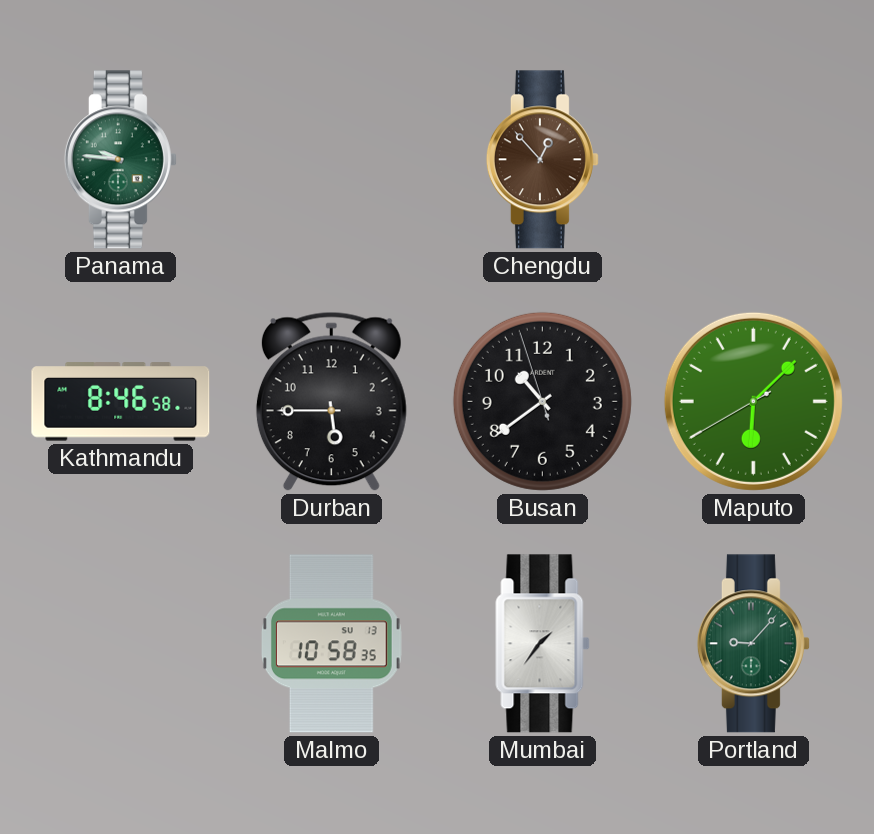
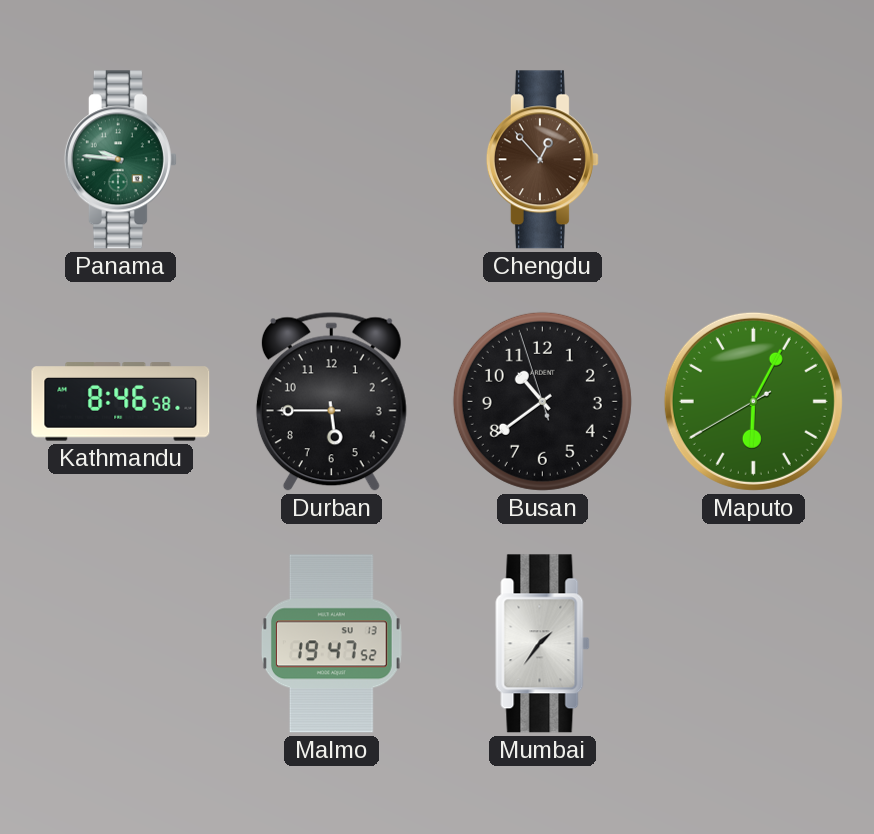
Maputo: 6:07 -> 6:04
Malmo: 10:58 -> 19:47
Portland: 9:07 -> none
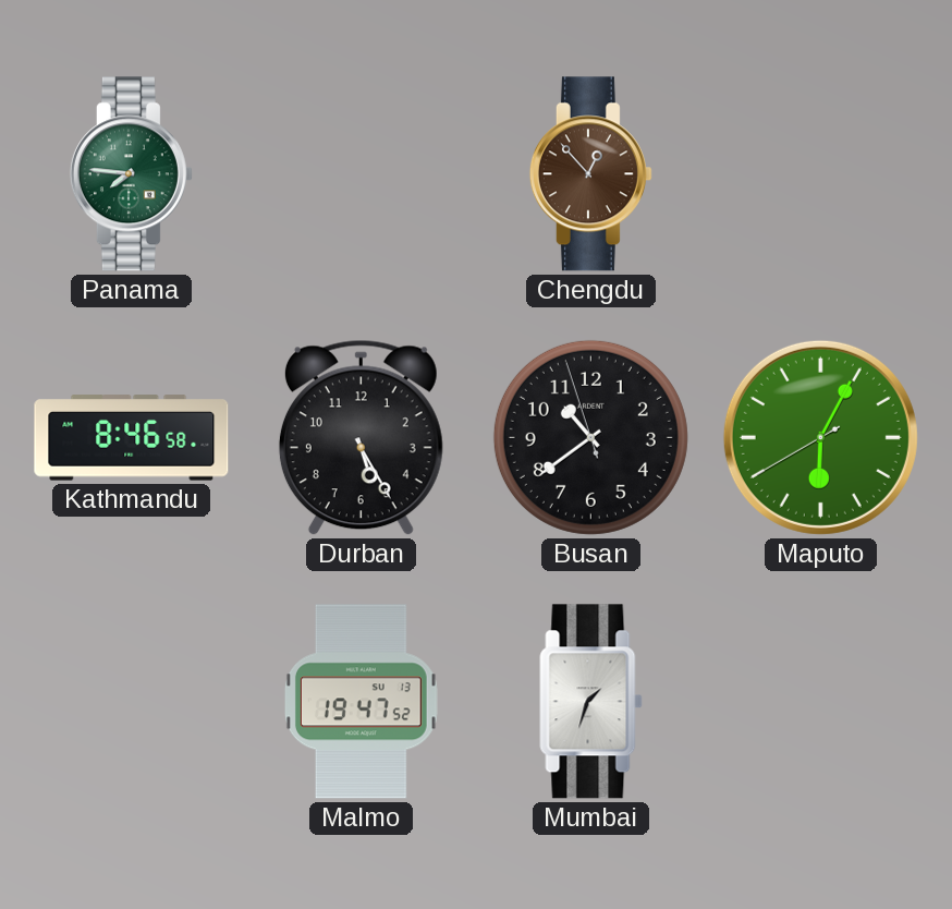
Panama: 9:46 -> 7:46
Durban: 5:45 -> 5:25
Mumbai: 1:36 -> 1:33
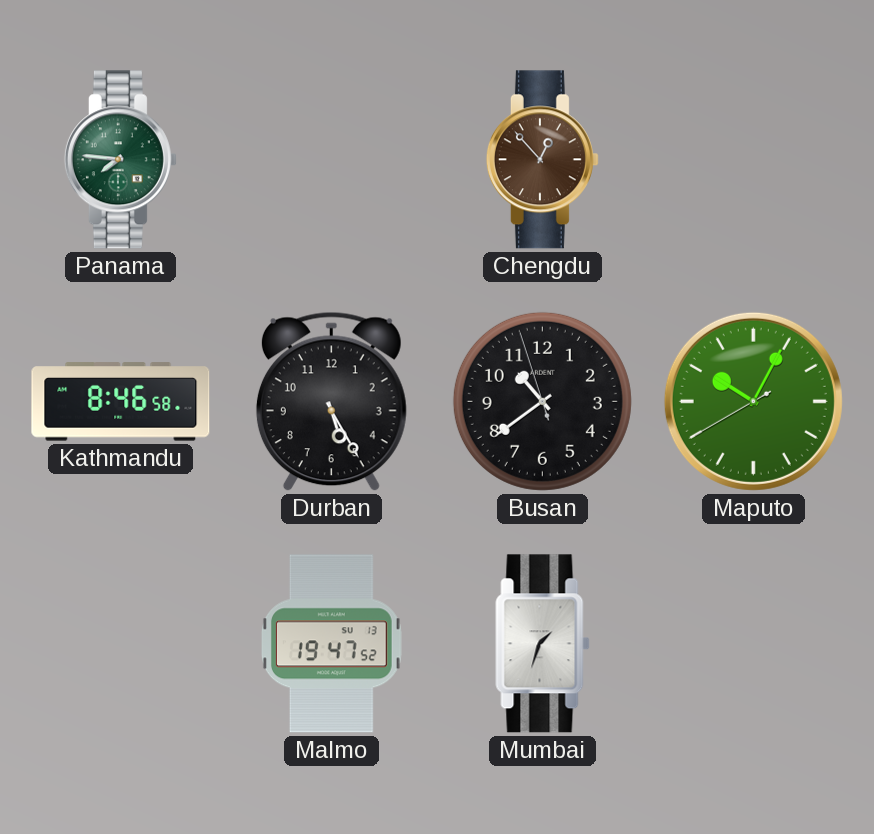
Maputo: 6:04 -> 10:04
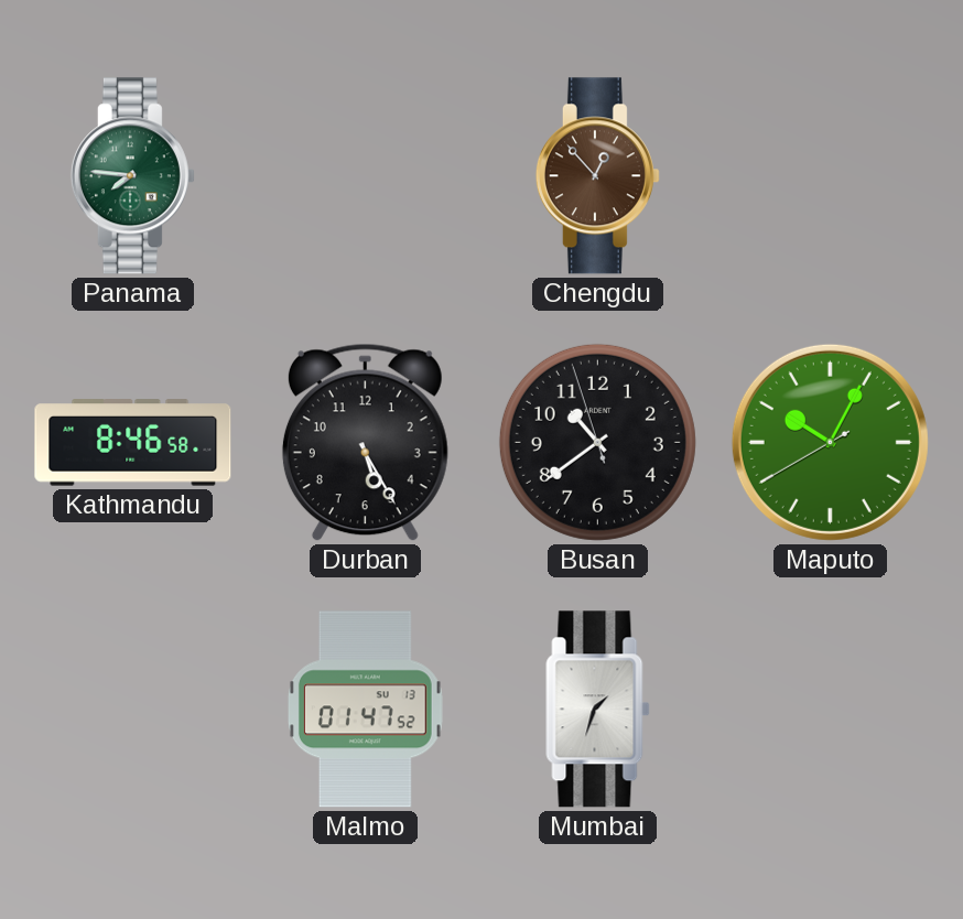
Malmo: 19:47 -> 01:47
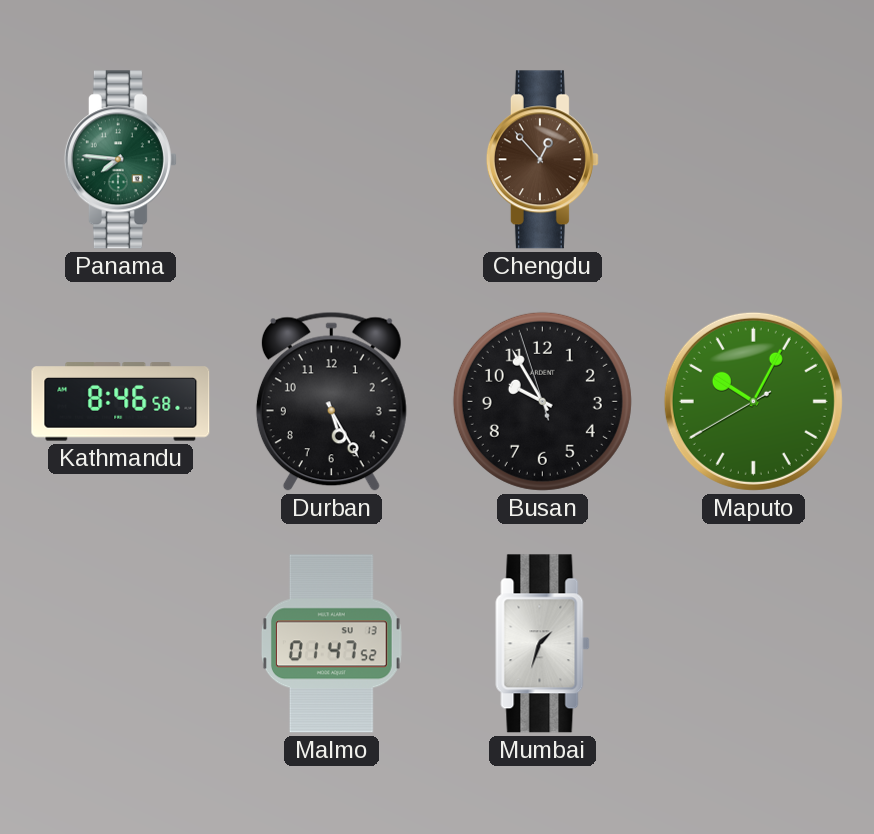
Busan: 10:38 -> 9:54
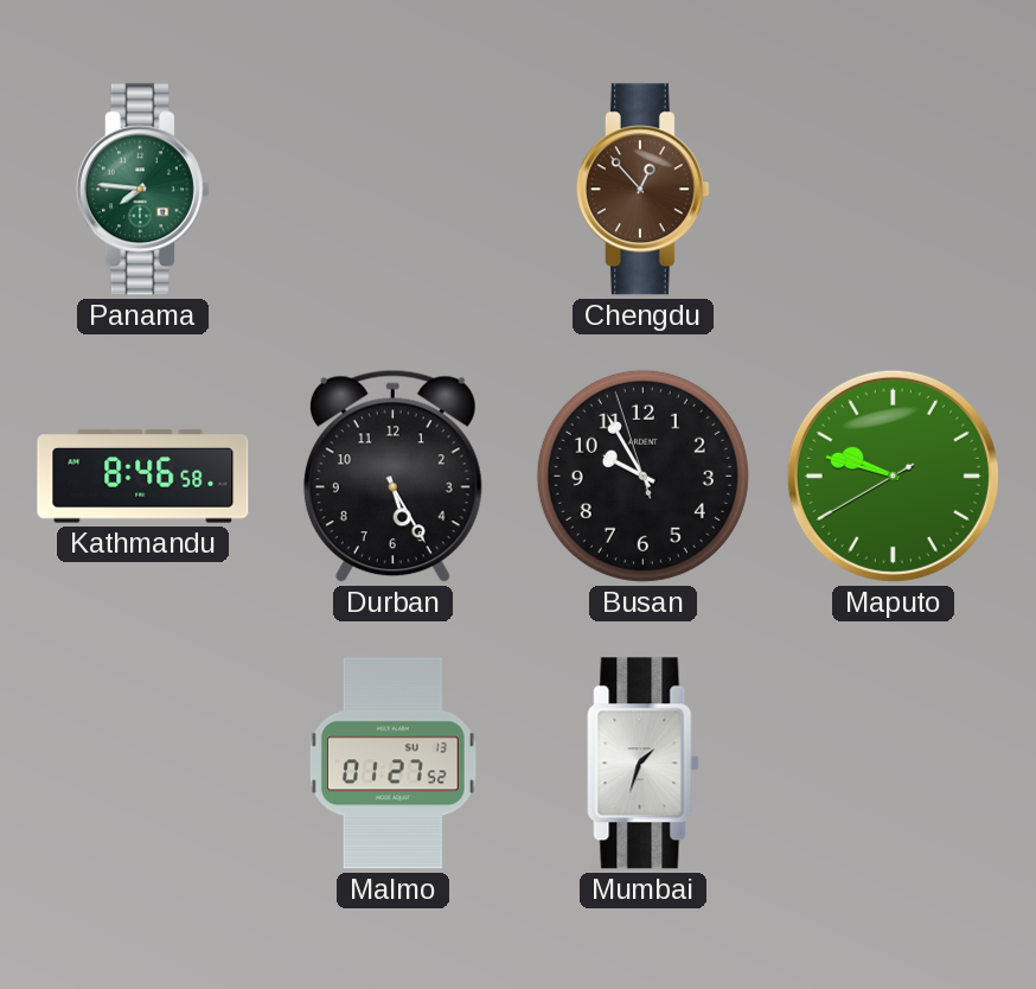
Maputo: 10:04 -> 9:47
Malmo: 01:47 -> 01:27
